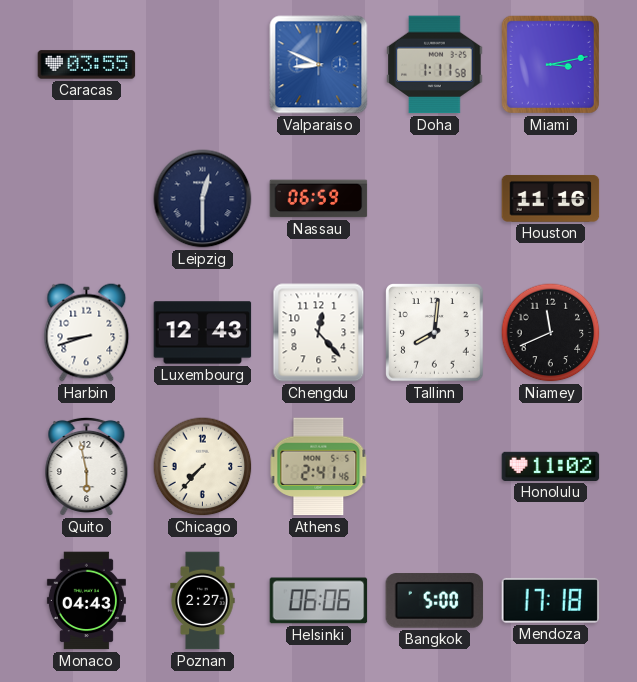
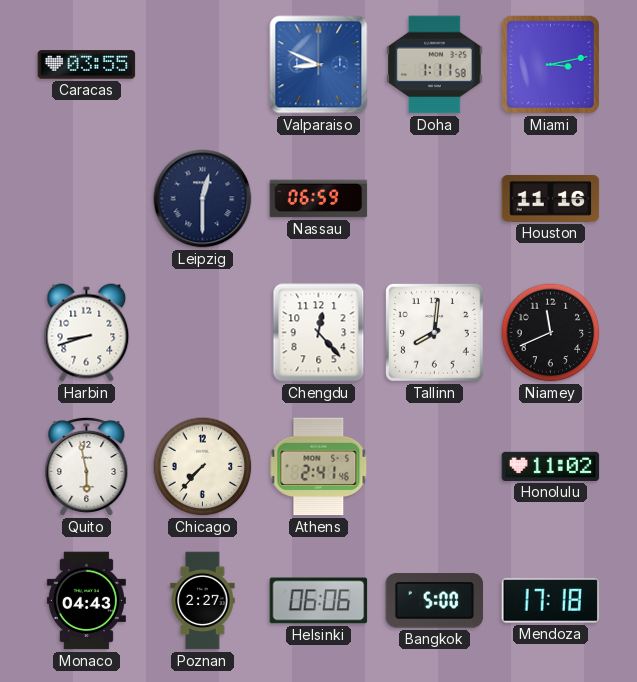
Luxembourg: 12:43 -> none
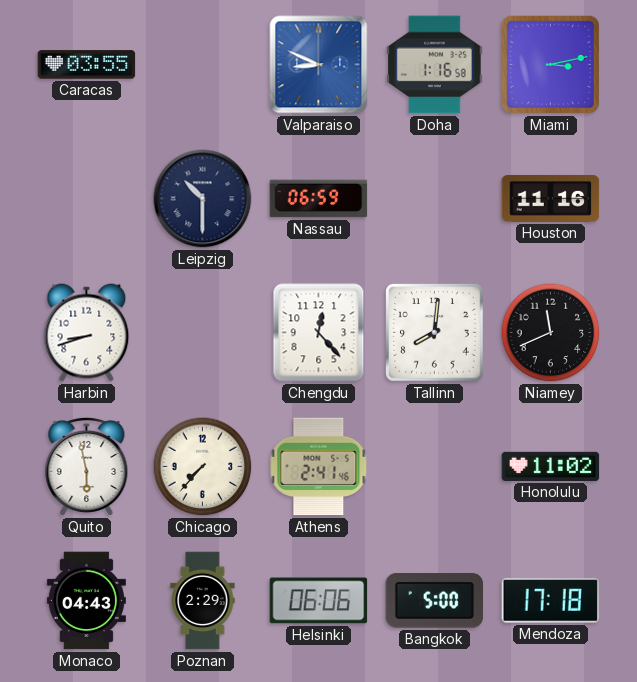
Doha: 1:11 -> 1:16
Leipzig: 12:30 -> 10:30
Poznan: 2:27 -> 2:29
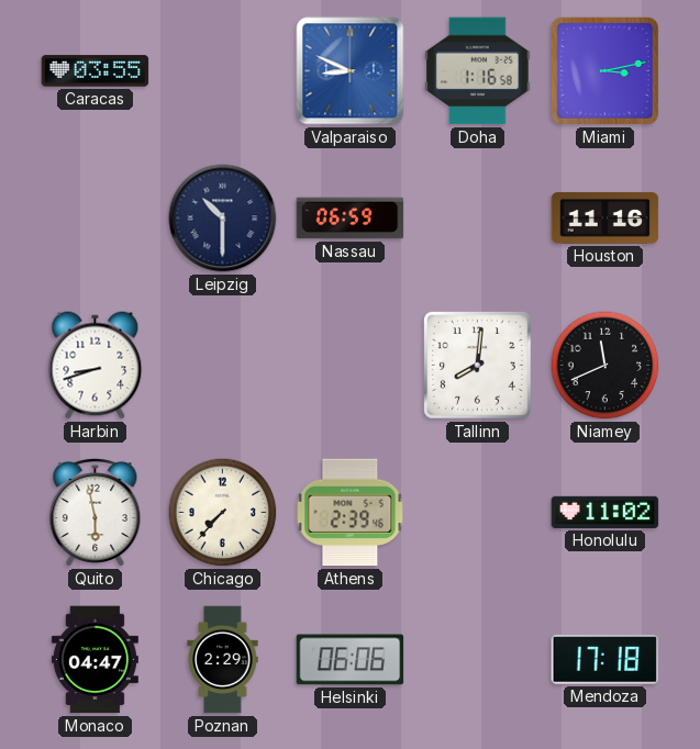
Chengdu: 12:23 -> none
Athens: 2:41 -> 2:39
Monaco: 04:43 -> 04:47
Bangkok: 5:00 -> none
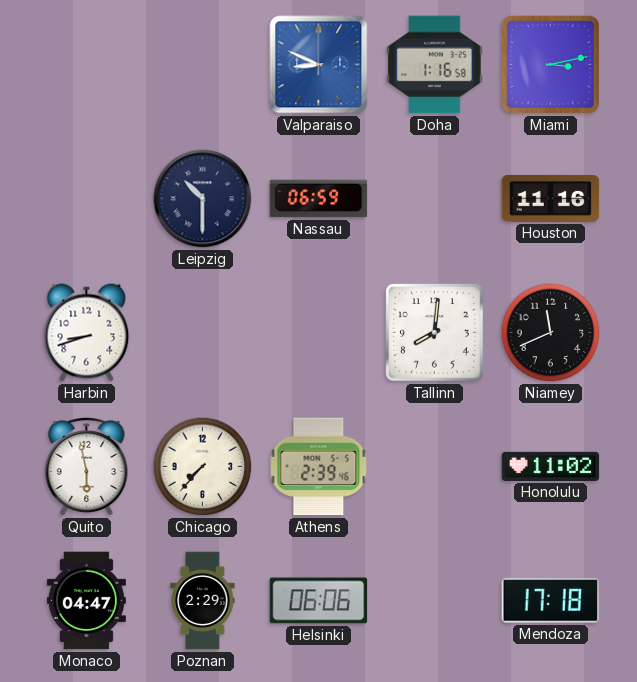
Caracas: 03:55 -> none
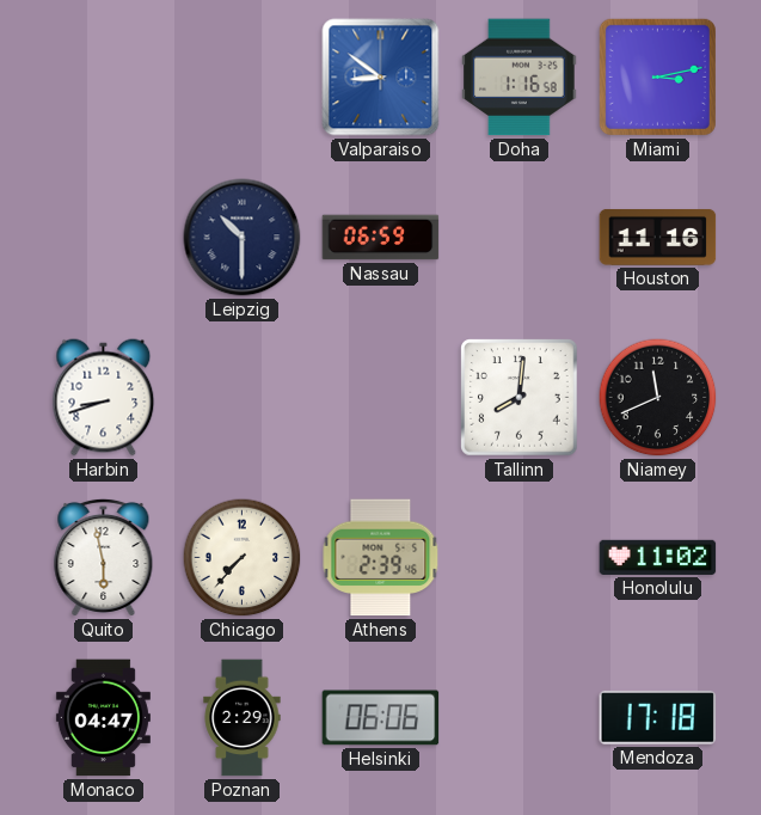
Valparaiso: 8:49 -> 8:51
